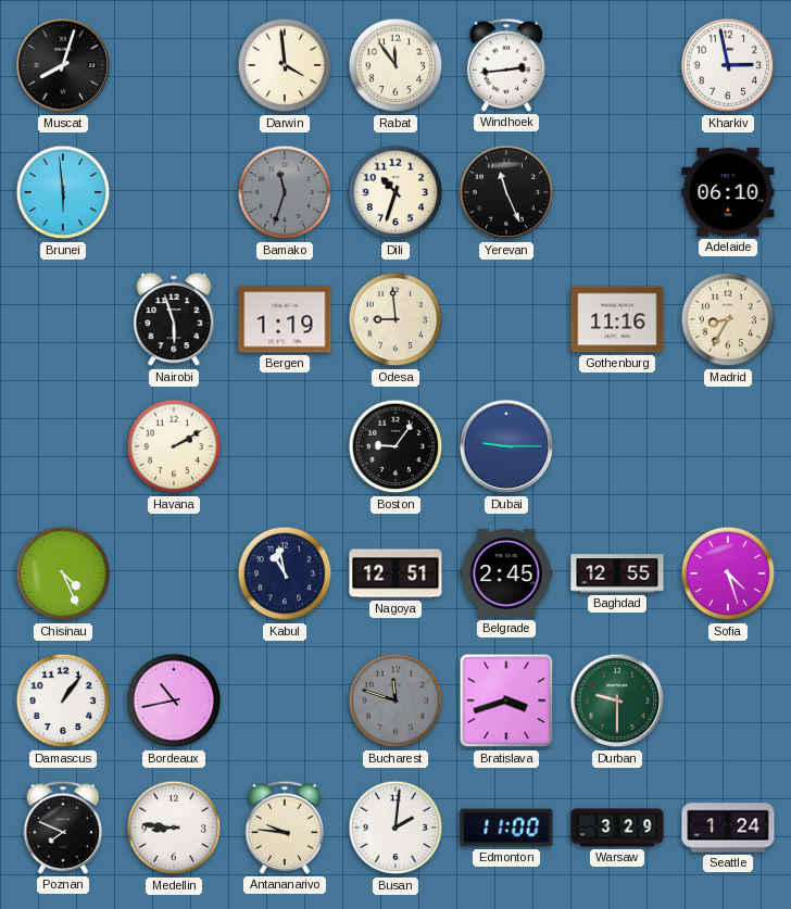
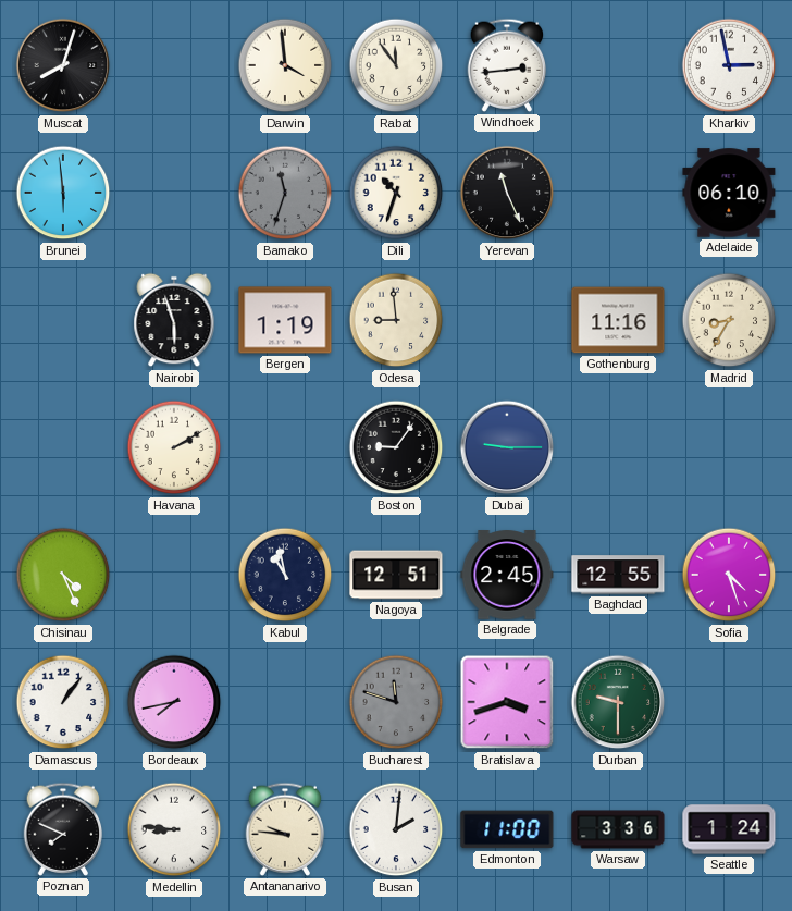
Bordeaux: 10:43 -> 7:43
Warsaw: 3:29 -> 3:36
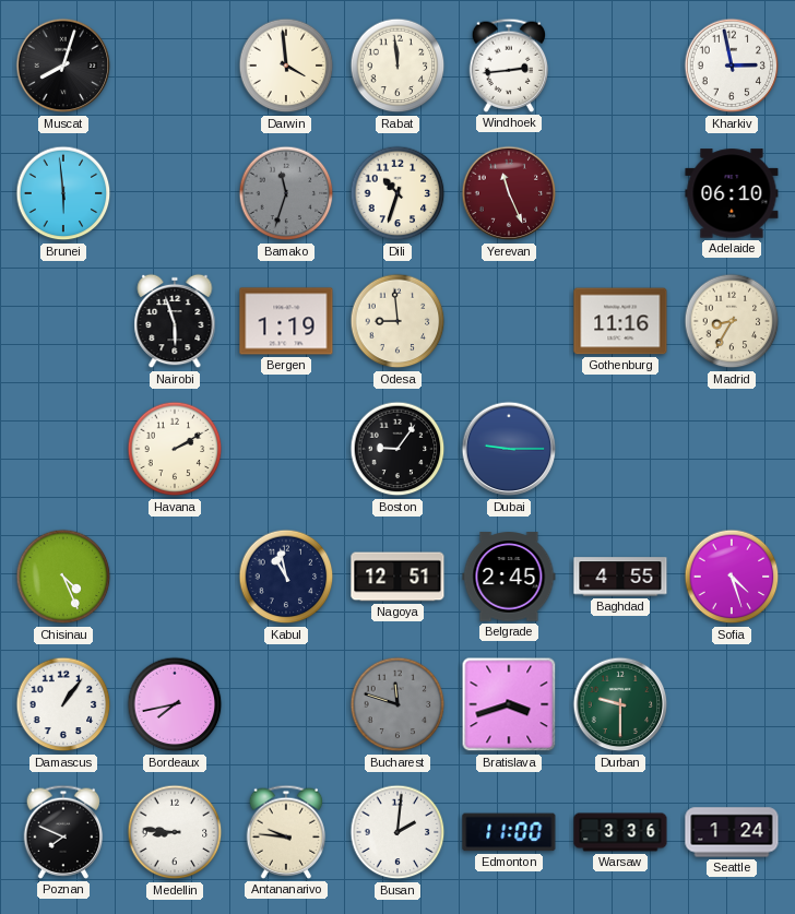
Rabat: 11:54 -> 11:59
Yerevan dial: black -> burgundy
Baghdad: 12:55 -> 4:55
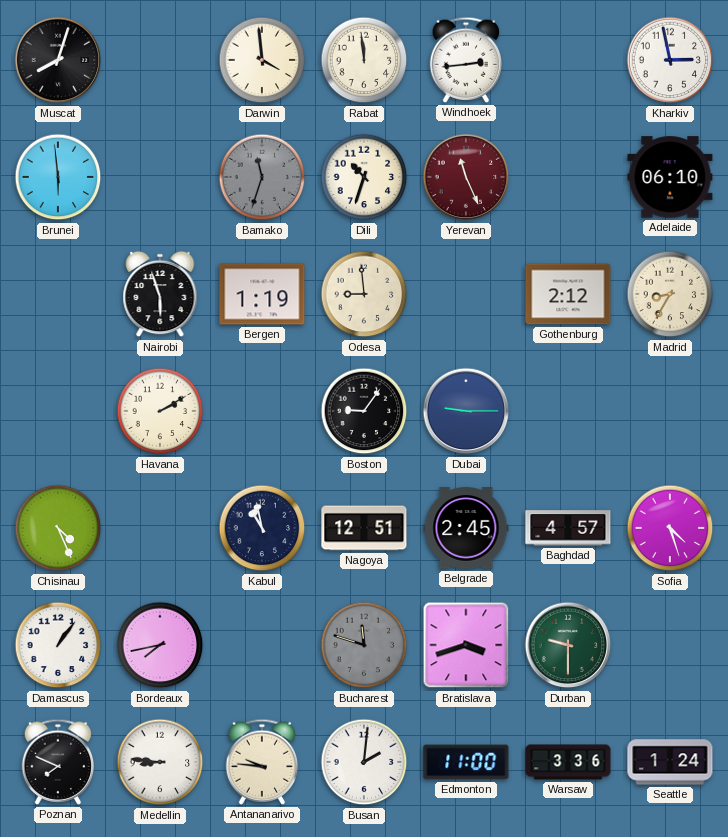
Gothenburg: 11:16 -> 2:12
Baghdad: 4:55 -> 4:57
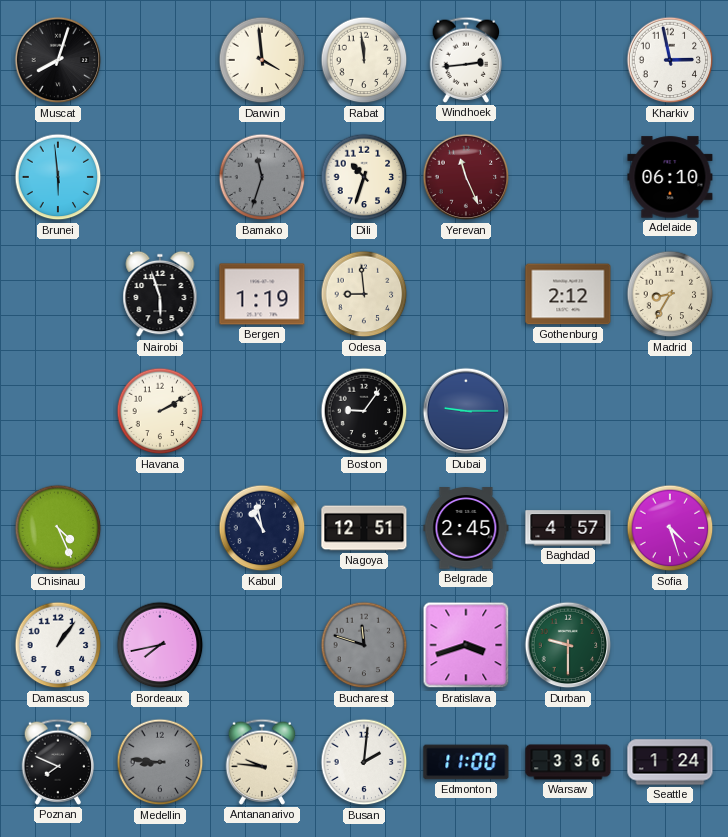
Medellin dial: white -> grey
